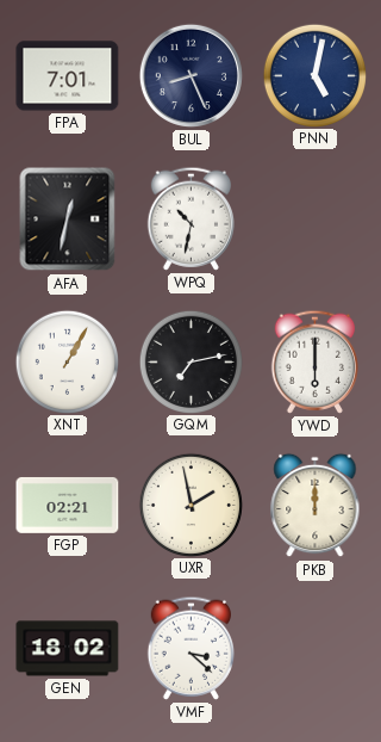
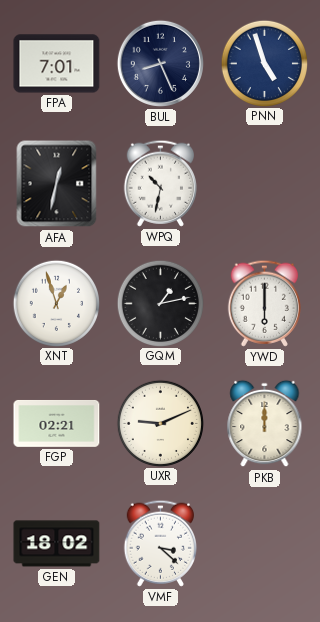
PNN: 5:02 -> 4:57
XNT: 1:05 -> 12:57
GQM: 7:13 -> 1:13
UXR: 1:58 -> 9:11
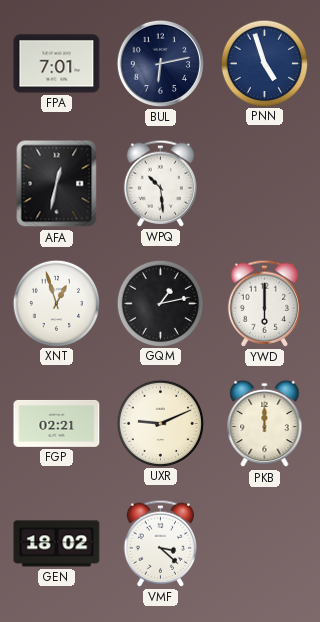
BUL: 8:26 -> 6:13
WPQ: 10:32 -> 10:29
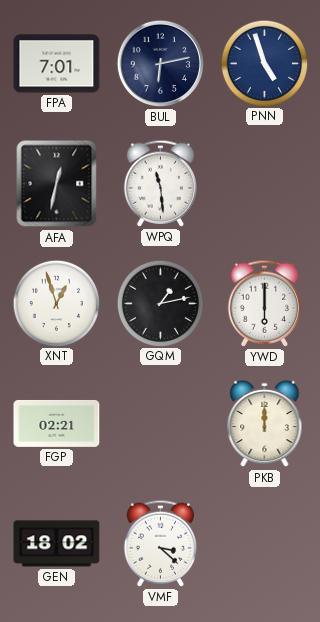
WPQ: 10:29 -> 11:29
UXR: 9:11 -> none
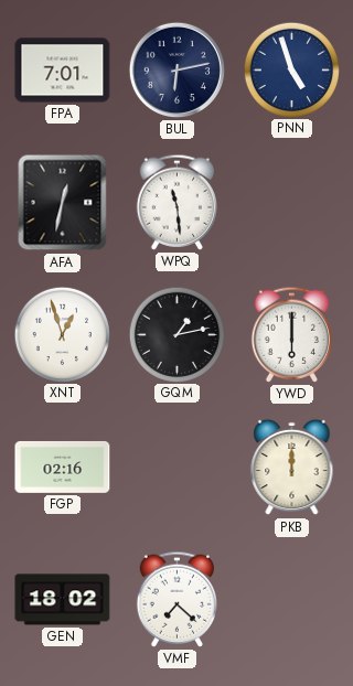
FGP: 02:21 -> 02:16
VMF: 3:22 -> 7:22
